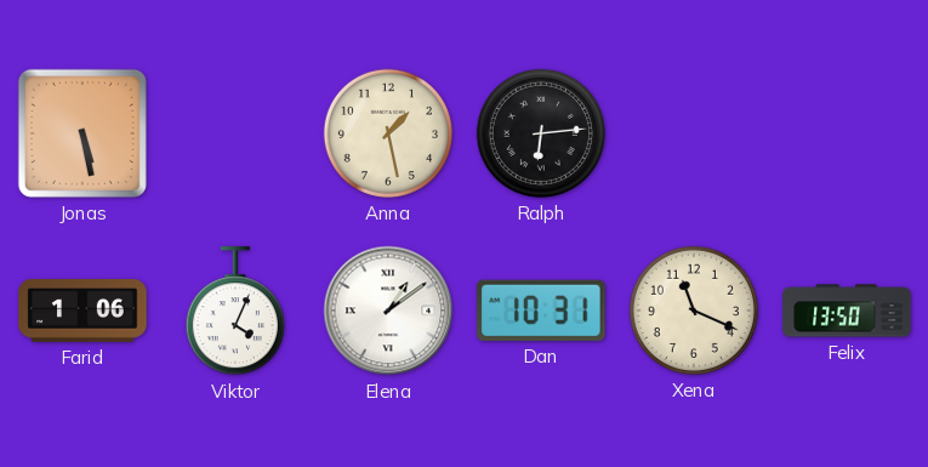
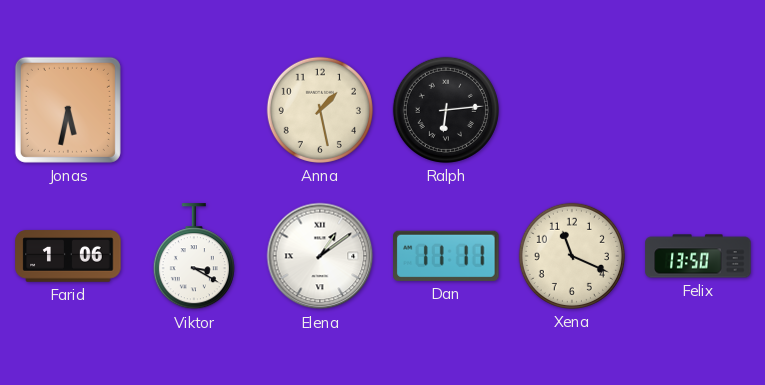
Jonas: 5:28 -> 5:32
Viktor: 4:04 -> 3:20
Dan: 10:31 -> 11:11
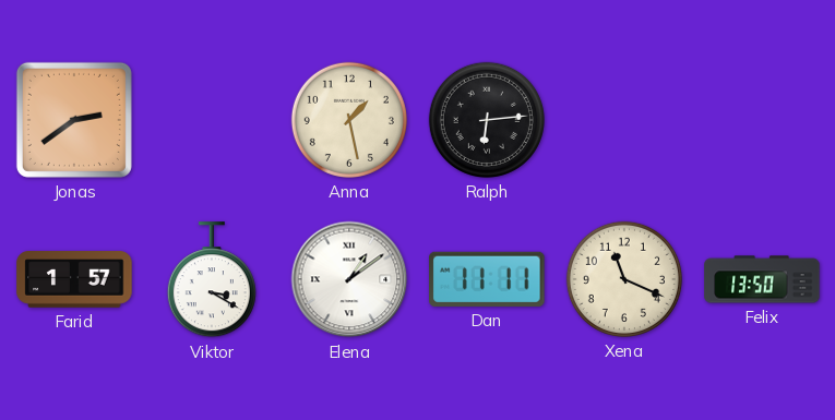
Jonas: 5:32 -> 2:39
Farid: 1:06 -> 1:57
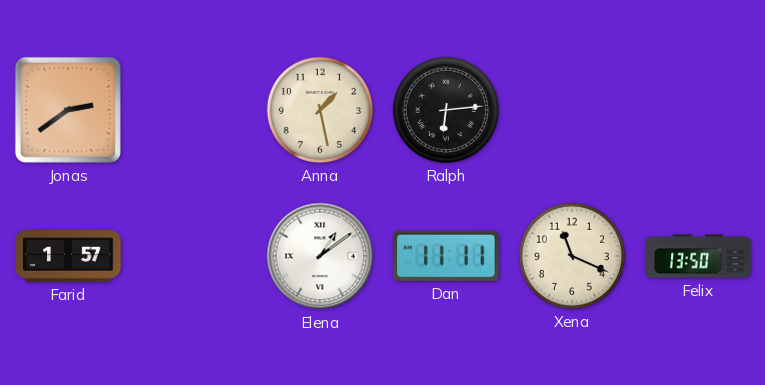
Viktor: 3:20 -> none
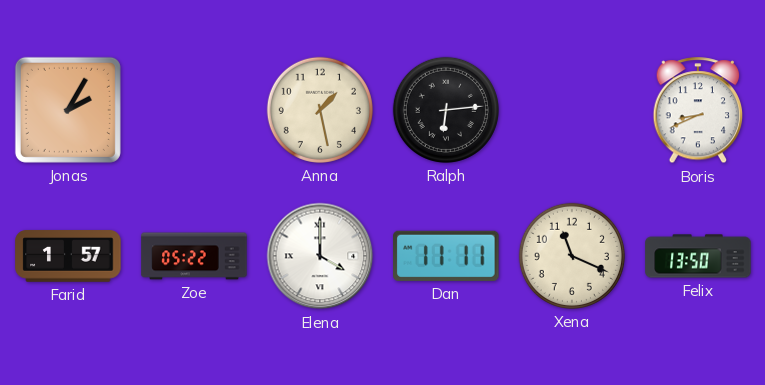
Jonas: 2:39 -> 2:05
Boris: none -> 8:41
Zoe: none -> 05:22
Elena: 1:09 -> 4:00
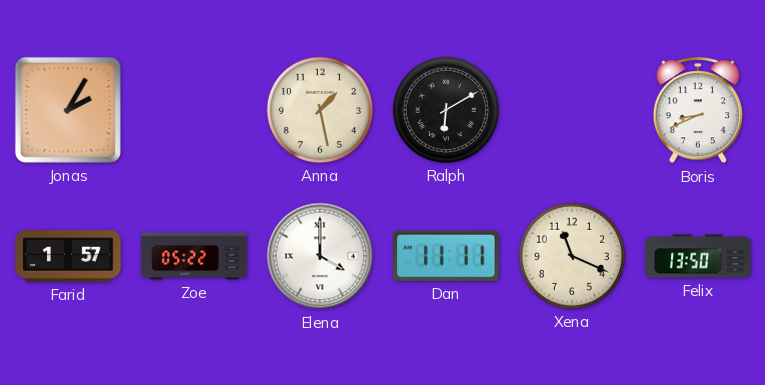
Ralph: 6:14 -> 6:10
